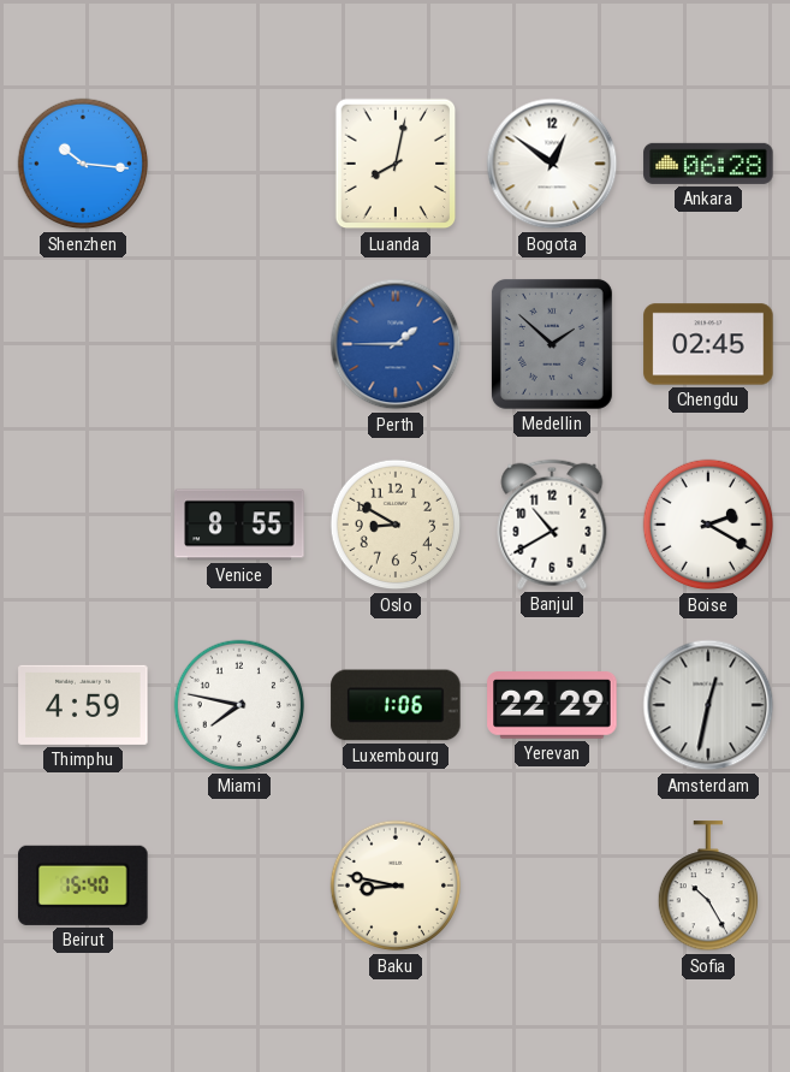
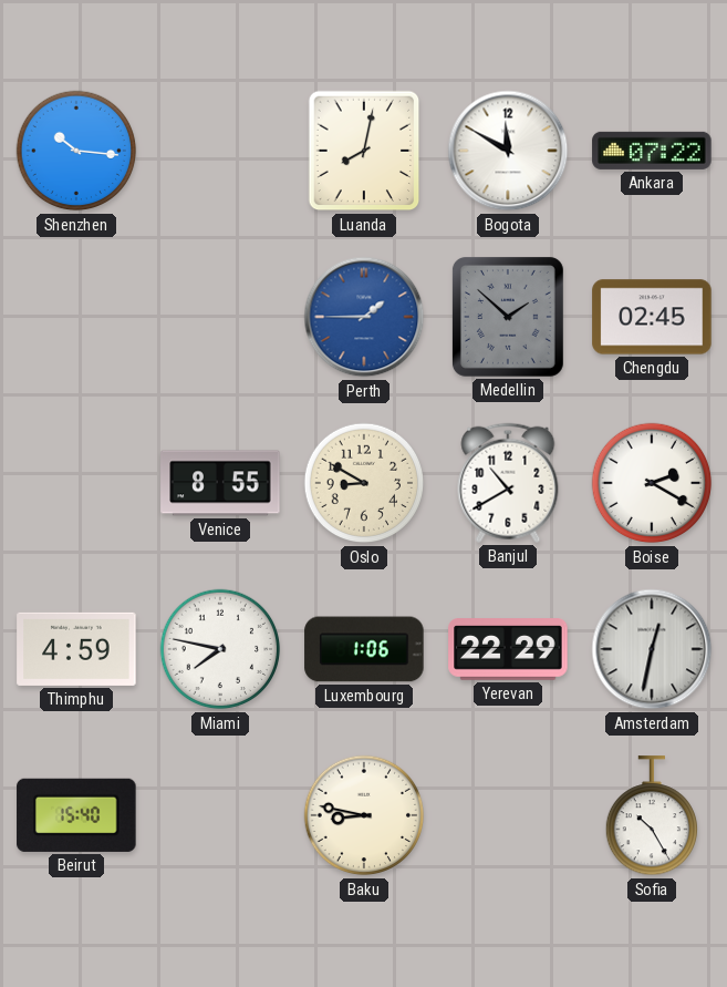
Bogota: 12:51 -> 11:50
Ankara: 06:28 -> 07:22
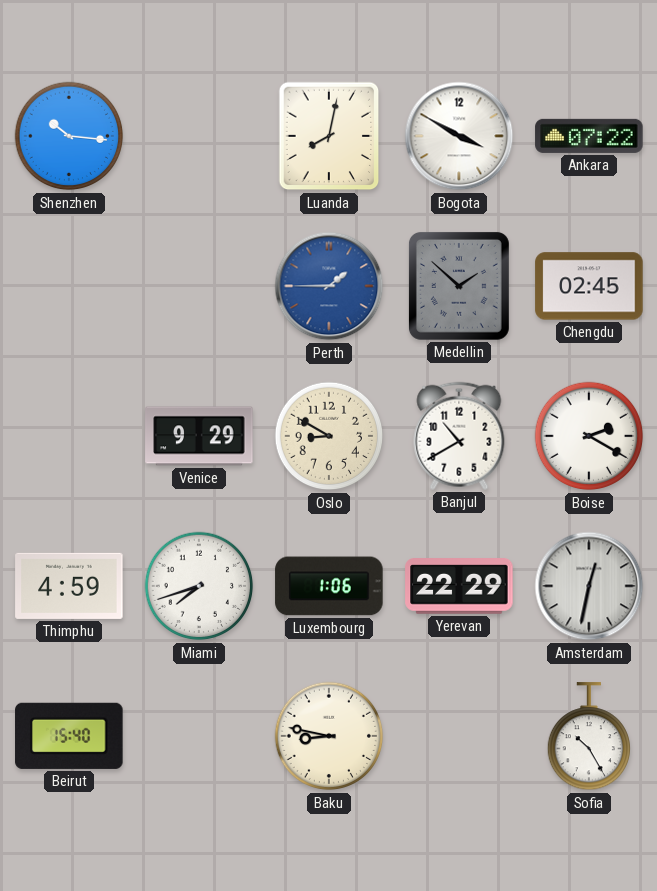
Bogota: 11:50 -> 3:50
Venice: 8:55 -> 9:29
Miami: 7:47 -> 7:42
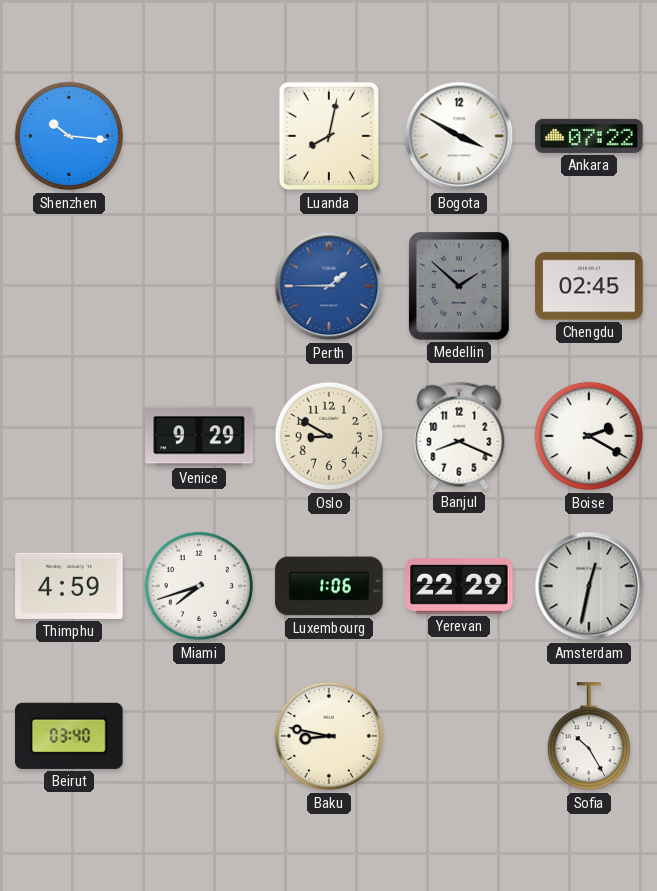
Banjul: 10:40 -> 8:19
Beirut: 15:40 -> 03:40
